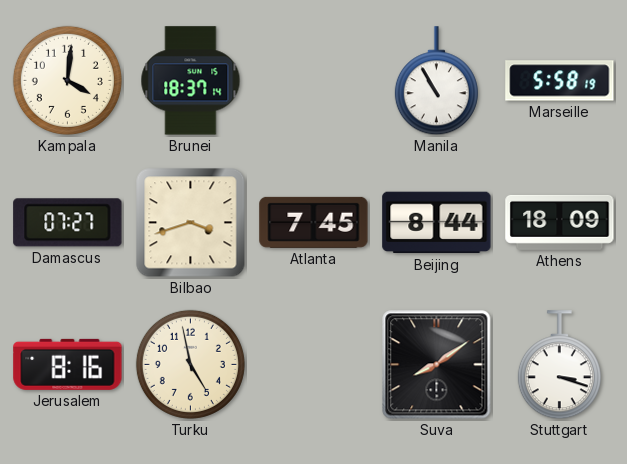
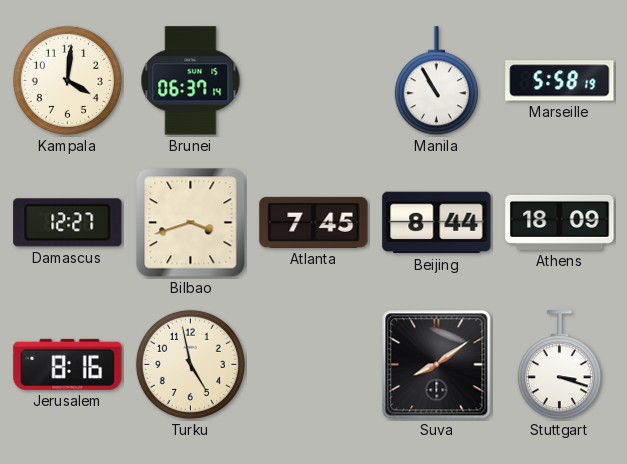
Brunei: 18:37 -> 06:37
Damascus: 07:27 -> 12:27
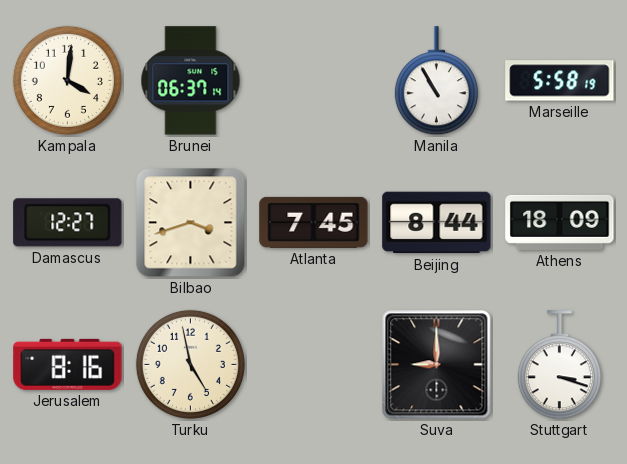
Suva: 8:09 -> 9:00
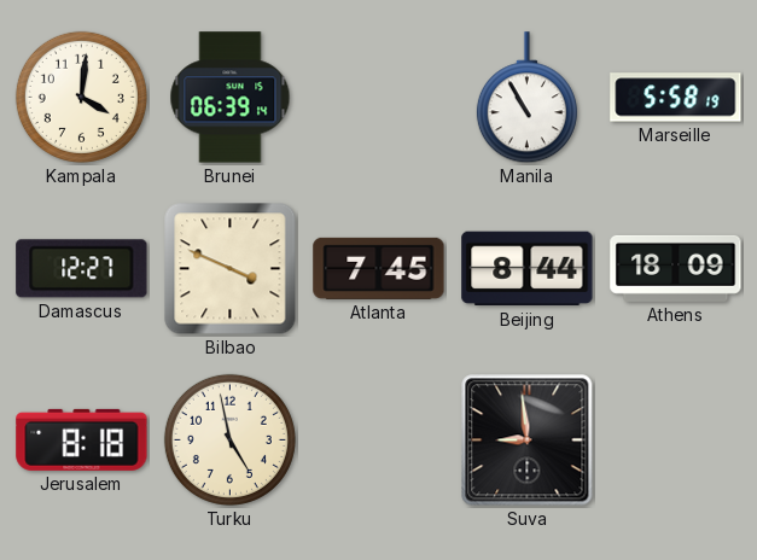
Brunei: 06:37 -> 06:39
Bilbao: 3:42 -> 3:49
Jerusalem: 8:16 -> 8:18
Suva: 9:00 -> 8:59
Stuttgart: 3:18 -> none
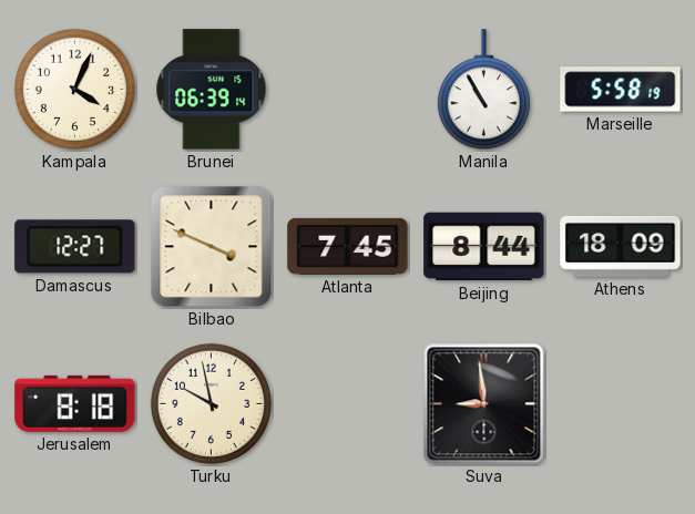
Kampala: 4:01 -> 4:04
Turku: 4:58 -> 9:58
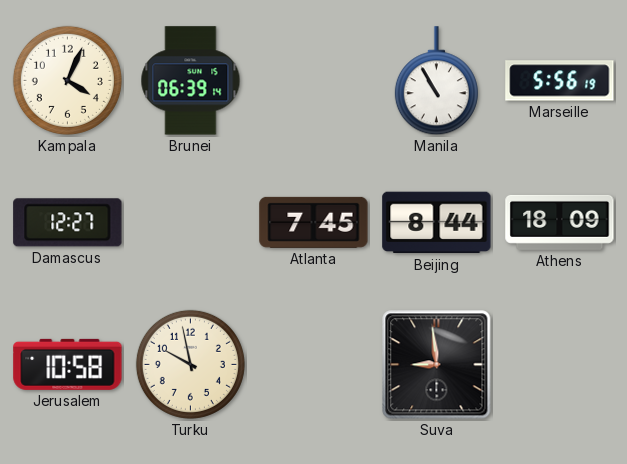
Marseille: 5:58 -> 5:56
Bilbao: 3:49 -> none
Jerusalem: 8:18 -> 10:58
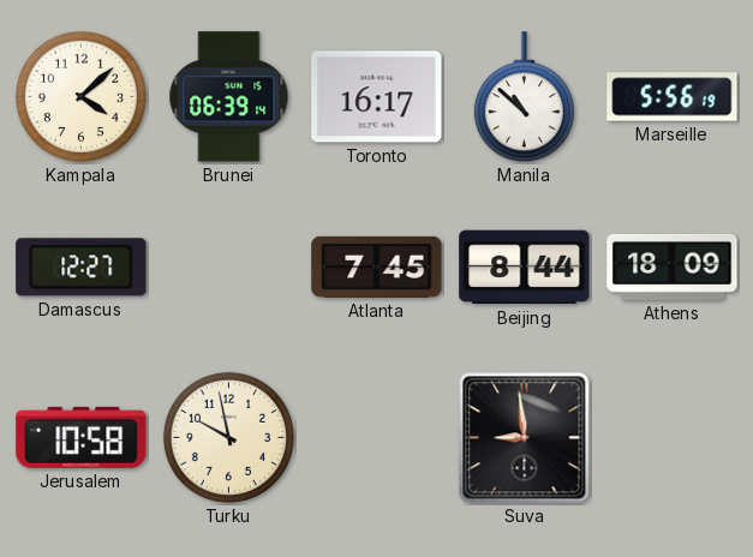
Kampala: 4:04 -> 4:08
Toronto: none -> 16:17
Manila: 10:55 -> 10:52
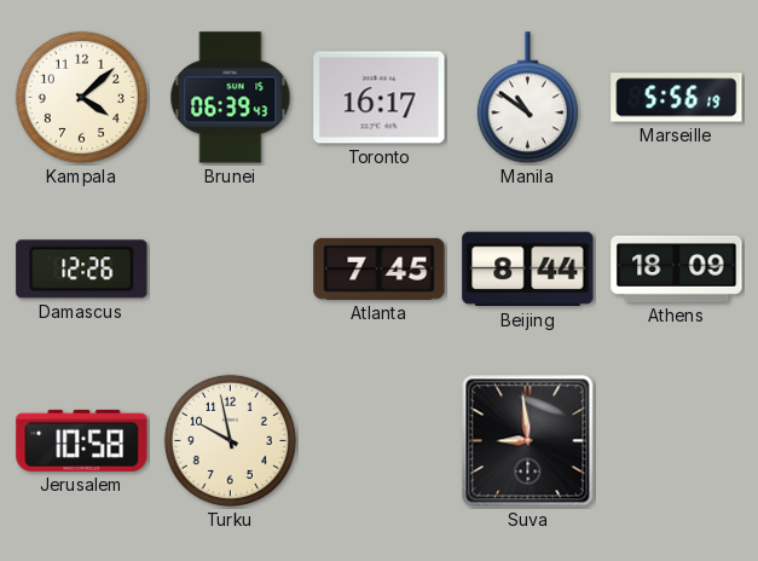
Brunei: 06:39:14 -> 06:39:43
Manila: 10:52 -> 10:51
Damascus: 12:27 -> 12:26
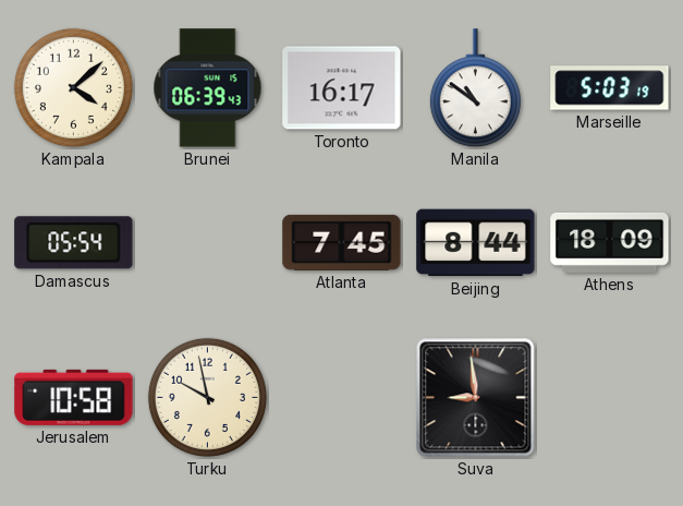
Marseille: 5:56 -> 5:03
Damascus: 12:26 -> 05:54
